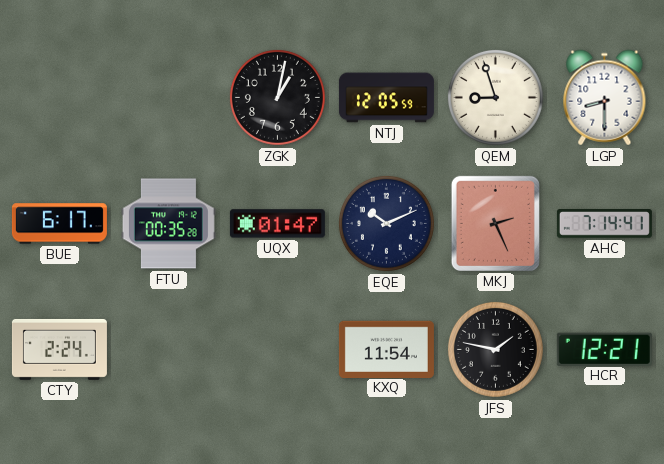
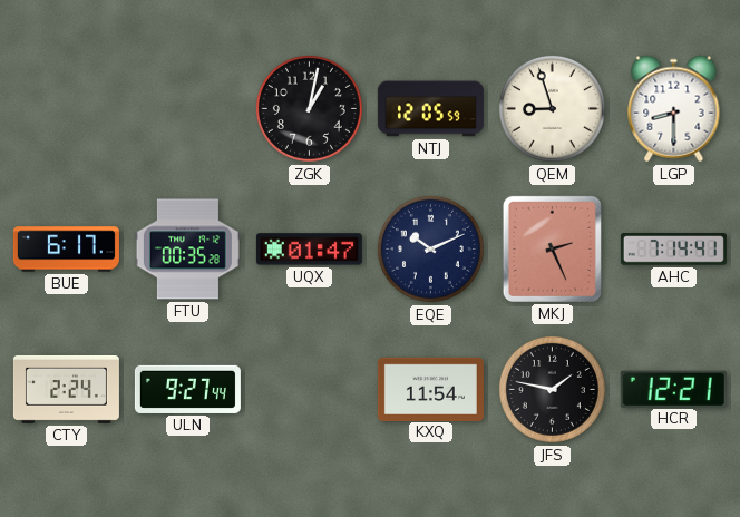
ULN: none -> 9:27
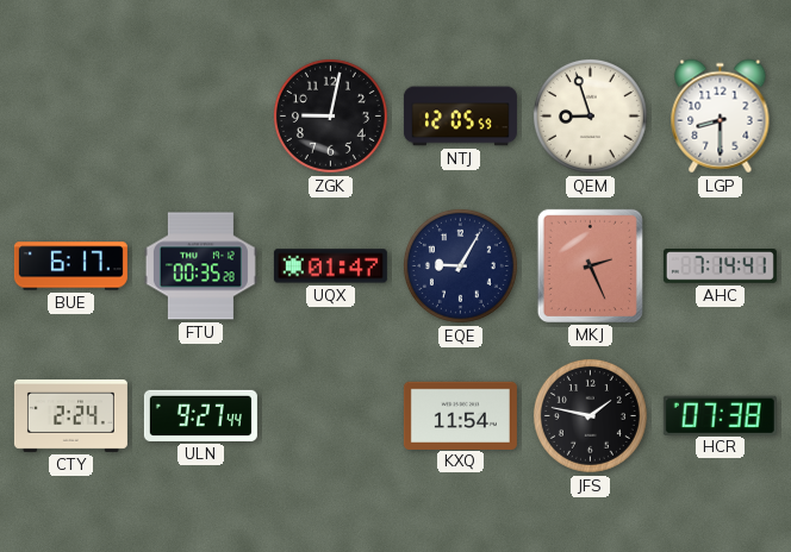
ZGK: 1:02 -> 9:02
EQE: 10:11 -> 9:05
HCR: 12:21 -> 07:38
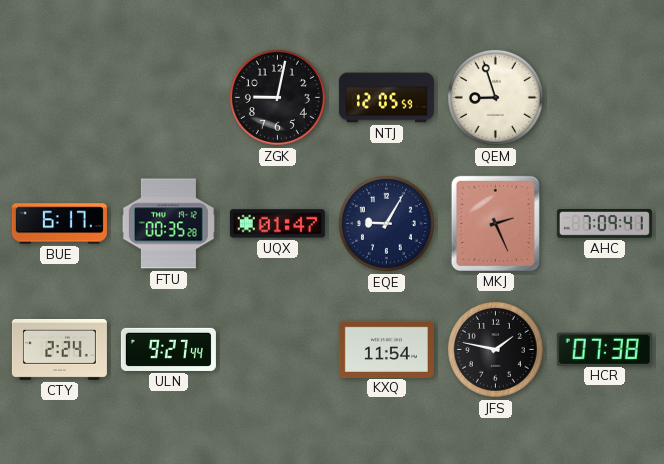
LGP: 8:30 -> none
AHC: 7:14 -> 7:09
